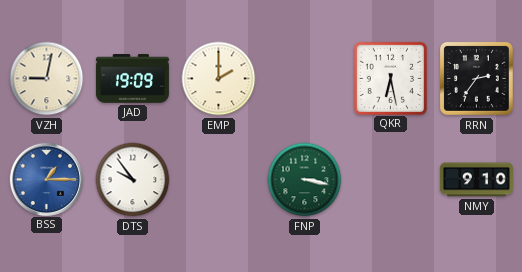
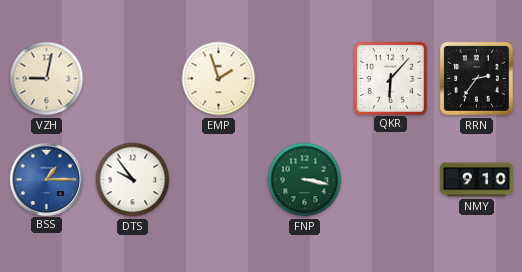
JAD: 19:09 -> none
EMP: 2:00 -> 1:57
QKR: 6:28 -> 6:07
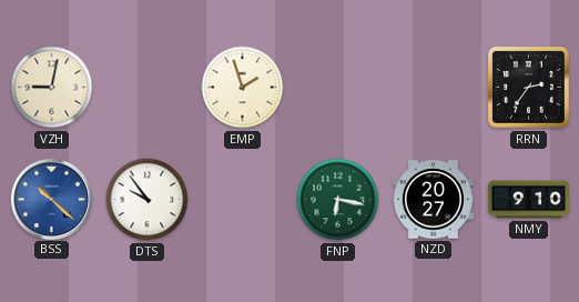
QKR: 6:07 -> none
BSS: 1:15 -> 10:22
FNP: 3:17 -> 6:17
NZD: none -> 20:27
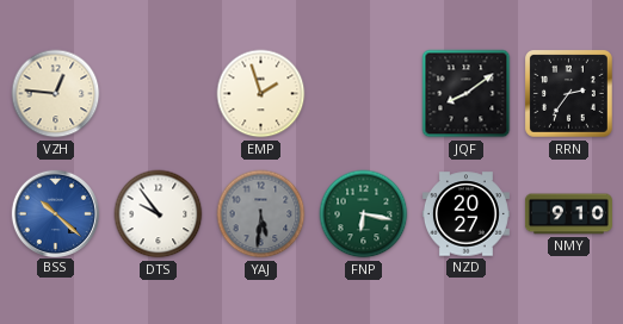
VZH: 9:02 -> 12:46
JQF: none -> 8:09
YAJ: none -> 5:31
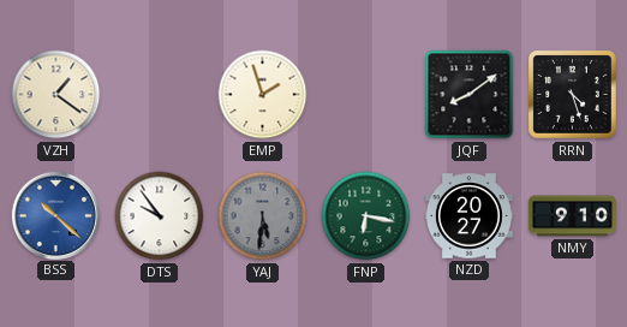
VZH: 12:46 -> 1:21
RRN: 2:36 -> 4:27
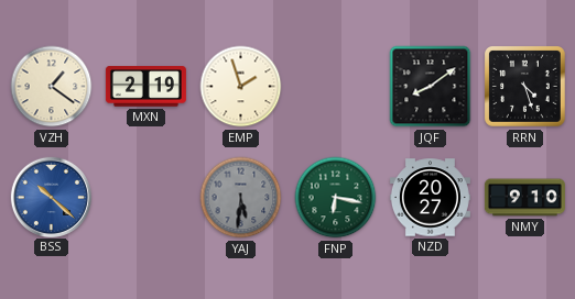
MXN: none -> 2:19
DTS: 9:54 -> none
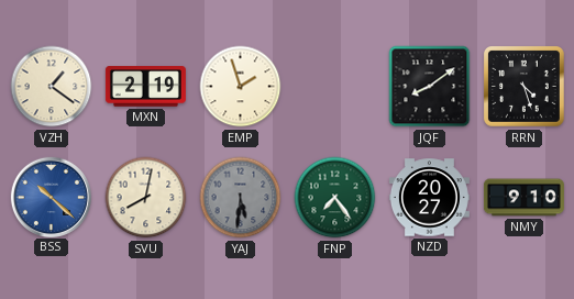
SVU: none -> 8:02
FNP: 6:17 -> 7:24
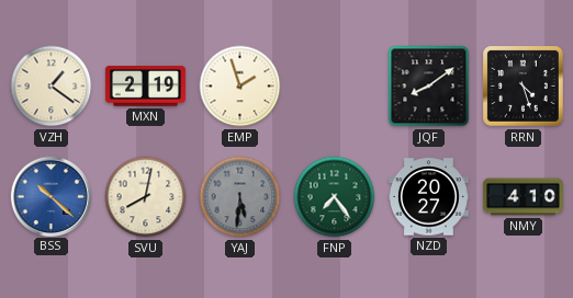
NMY: 9:10 -> 4:10
